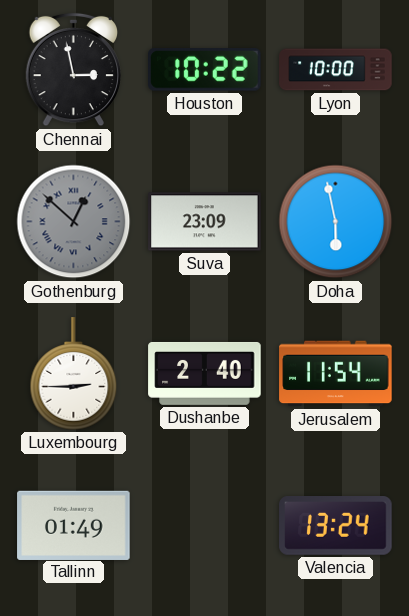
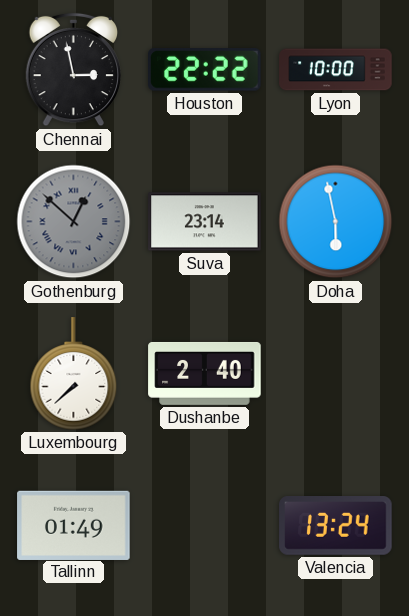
Houston: 10:22 -> 22:22
Suva: 23:09 -> 23:14
Luxembourg: 2:45 -> 7:38
Jerusalem: 11:54 -> none
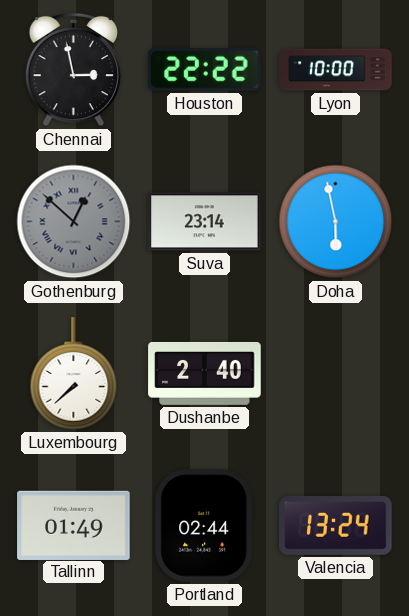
Portland: none -> 02:44
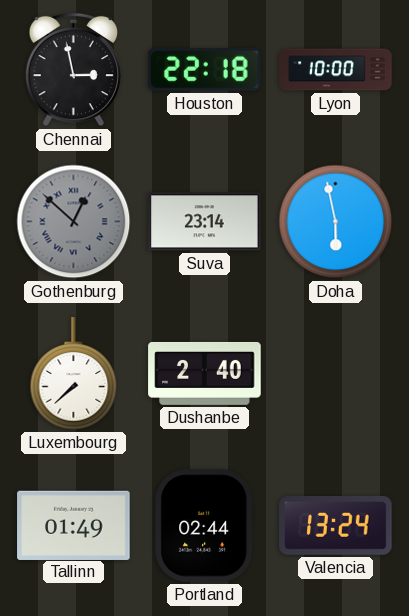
Houston: 22:22 -> 22:18
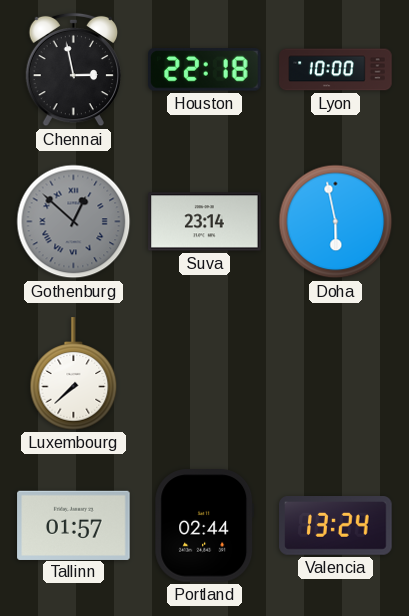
Dushanbe: 2:40 -> none
Tallinn: 01:49 -> 01:57
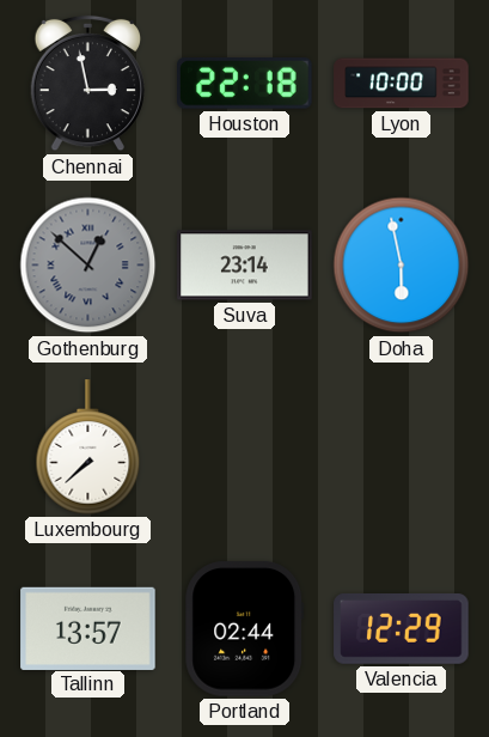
Tallinn: 01:57 -> 13:57
Valencia: 13:24 -> 12:29
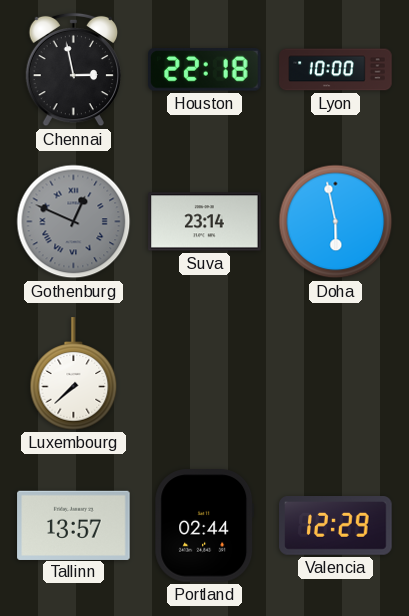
Gothenburg: 12:52 -> 12:49
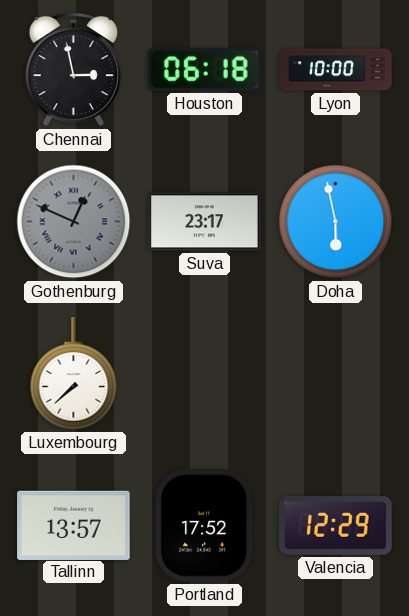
Houston: 22:18 -> 06:18
Suva: 23:14 -> 23:17
Portland: 02:44 -> 17:52
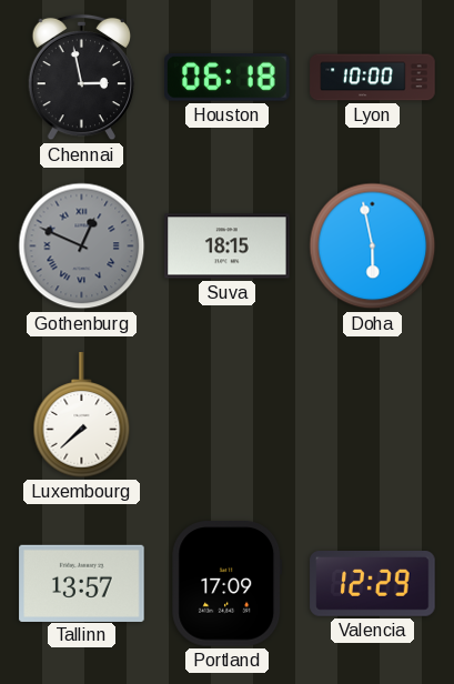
Suva: 23:17 -> 18:15
Portland: 17:52 -> 17:09
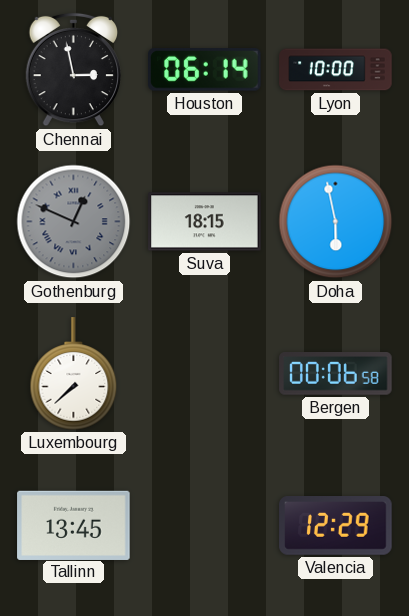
Houston: 06:18 -> 06:14
Bergen: none -> 00:06
Tallinn: 13:57 -> 13:45
Portland: 17:09 -> none
